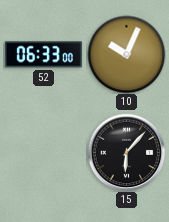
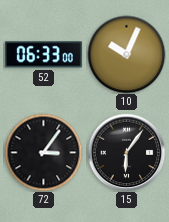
72: none -> 3:06
15: 6:07 -> 6:06
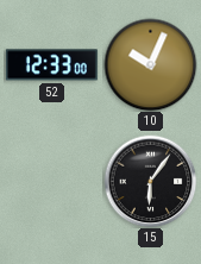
52: 06:33 -> 12:33
72: 3:06 -> none
